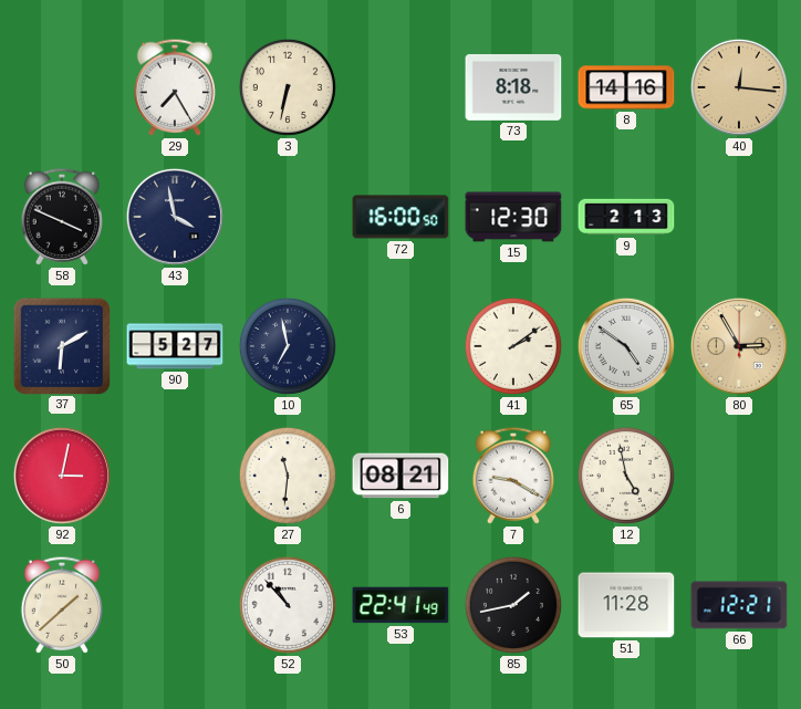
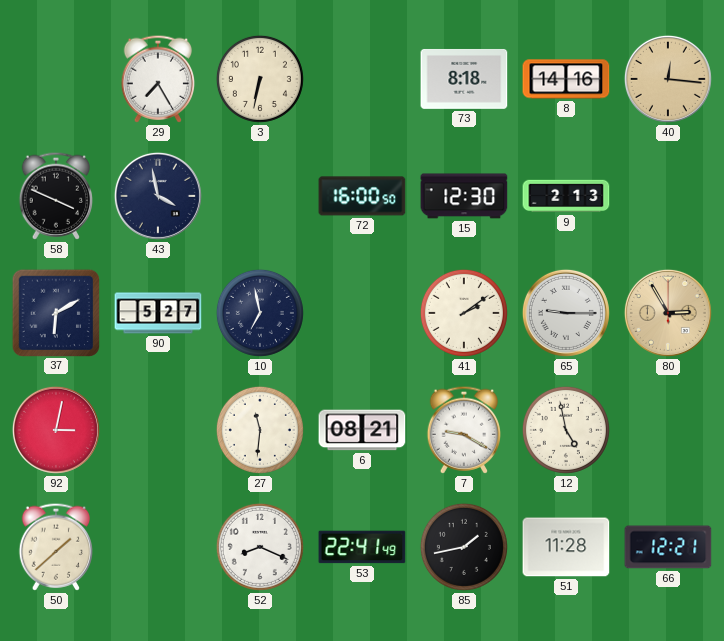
65: 4:51 -> 9:15
52: 10:53 -> 8:19
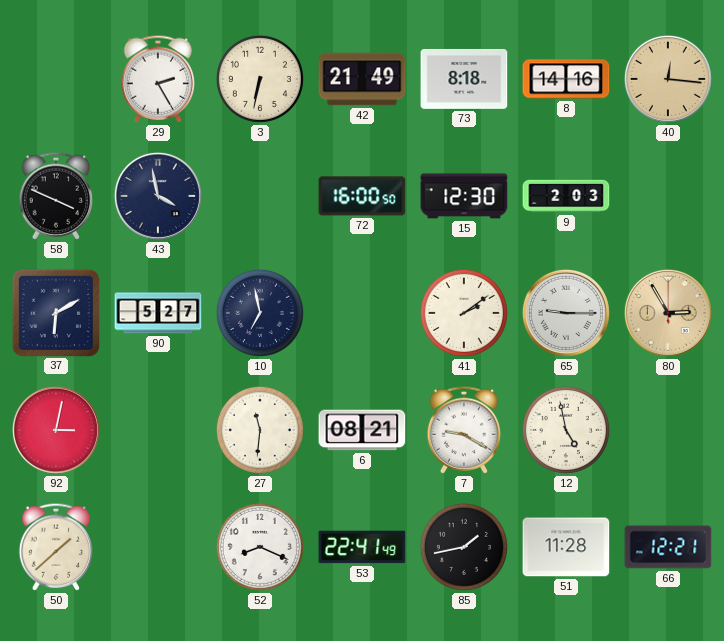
29: 7:25 -> 2:25
42: none -> 21:49
9: 2:13 -> 2:03
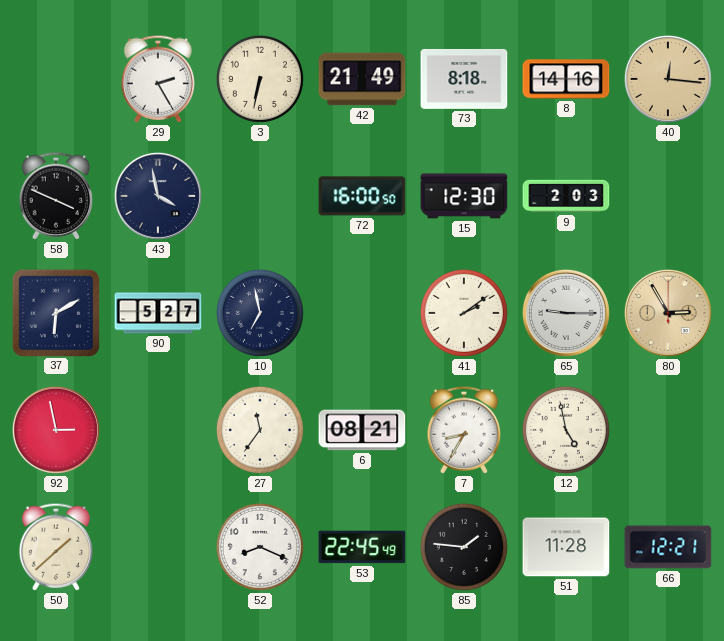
92: 3:02 -> 2:58
27: 11:31 -> 11:36
7: 9:20 -> 8:35
53: 22:41 -> 22:45
85: 1:43 -> 1:46
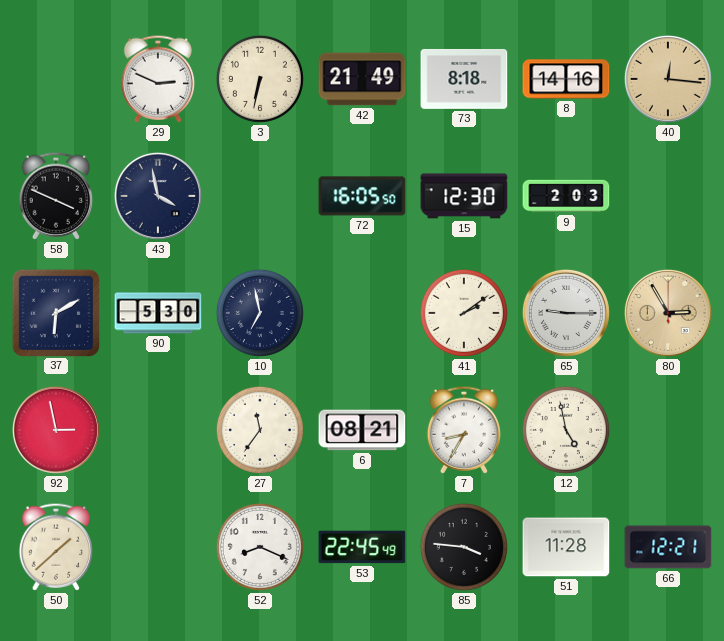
29: 2:25 -> 2:49
72: 16:00 -> 16:05
90: 5:27 -> 5:30
85: 1:46 -> 3:46
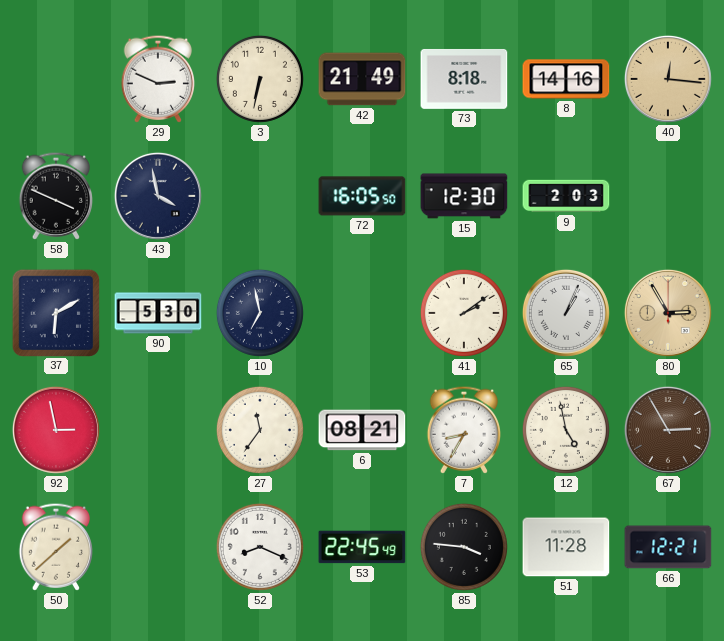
65: 9:15 -> 1:04
67: none -> 2:55
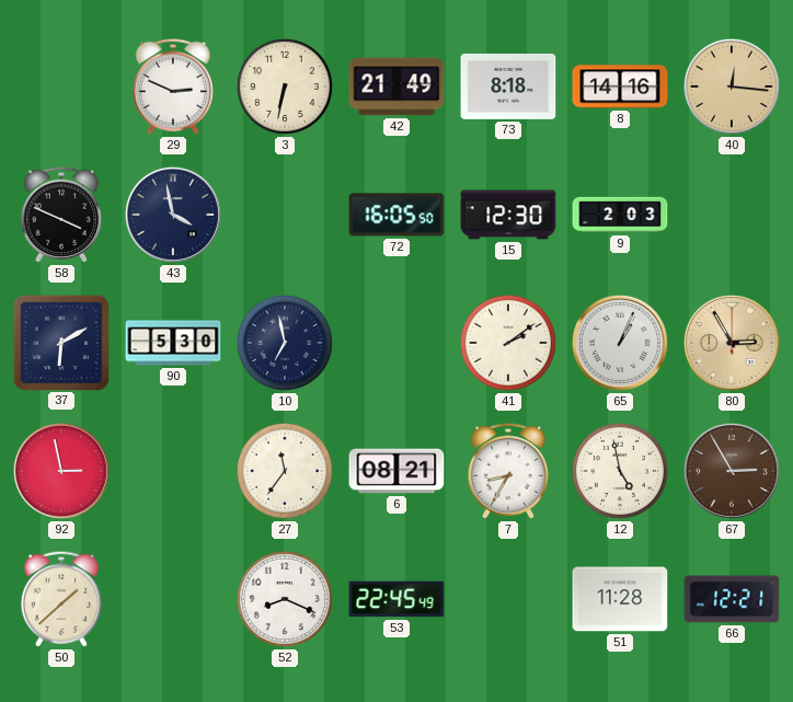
85: 3:46 -> none
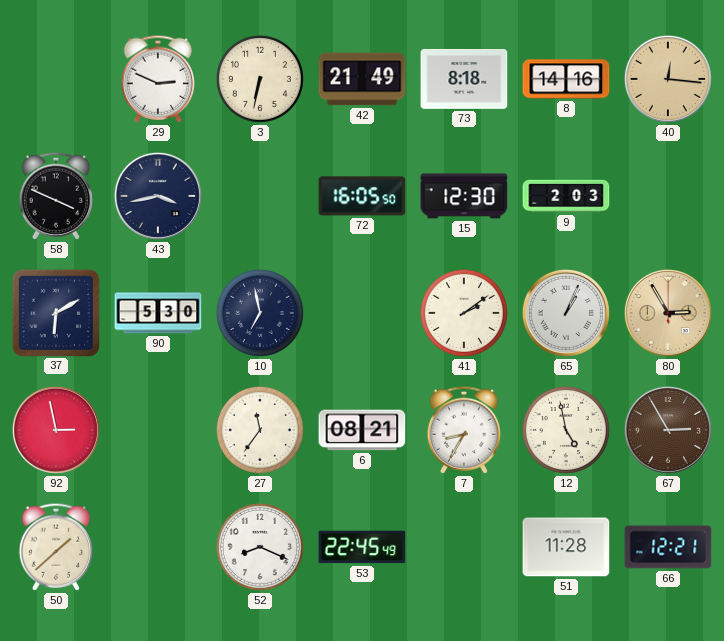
43: 3:58 -> 3:43
